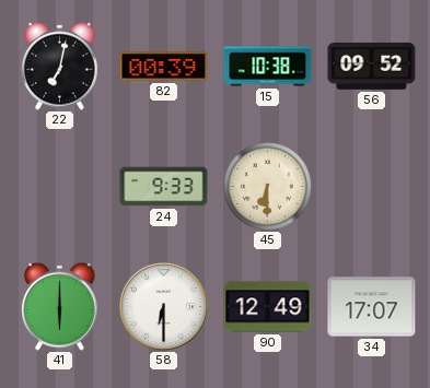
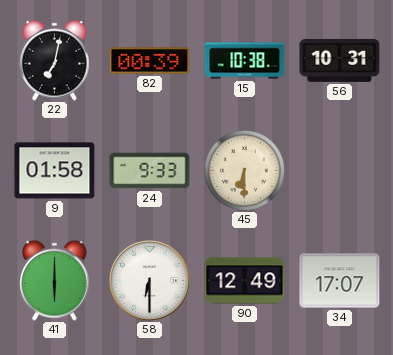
56: 09:52 -> 10:31
9: none -> 01:58
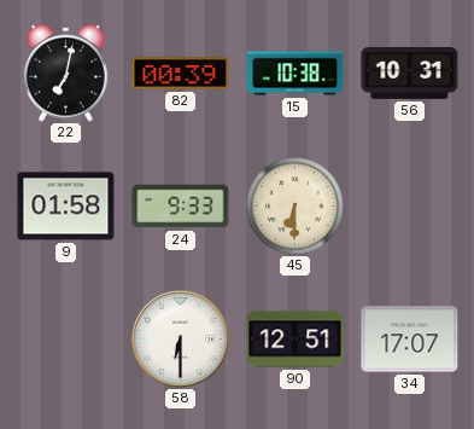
41: 6:00 -> none
90: 12:49 -> 12:51
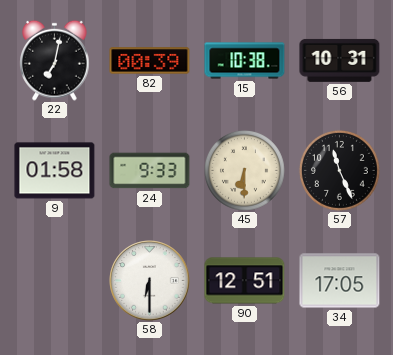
57: none -> 11:26
34: 17:07 -> 17:05
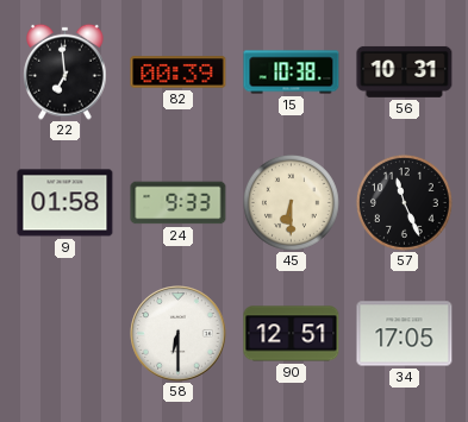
22: 7:02 -> 6:59
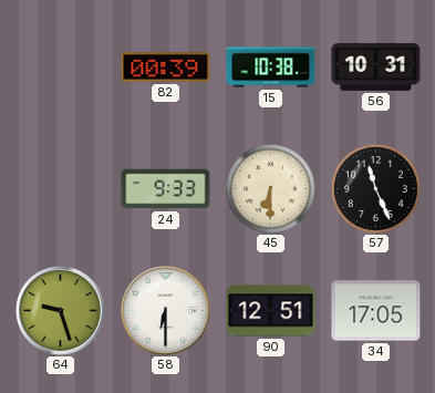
22: 6:59 -> none
9: 01:58 -> none
64: none -> 9:27
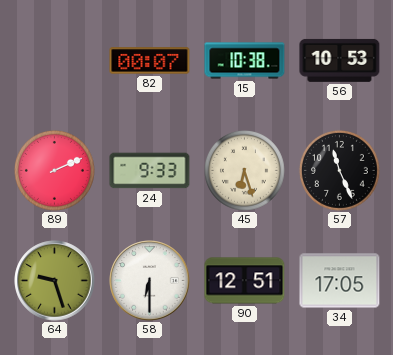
82: 00:39 -> 00:07
56: 10:31 -> 10:53
89: none -> 2:11
45: 6:30 -> 6:27
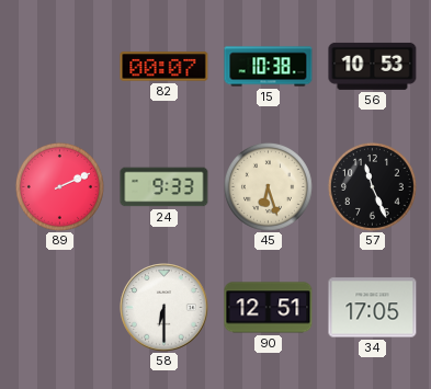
64: 9:27 -> none
